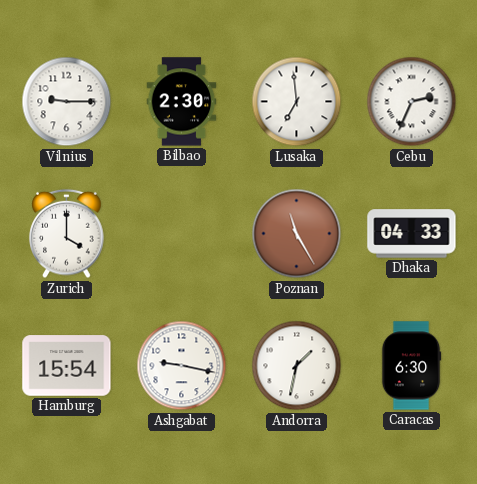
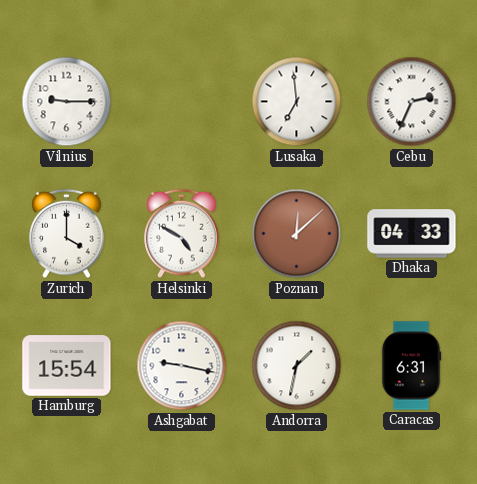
Bilbao: 2:30 -> none
Helsinki: none -> 4:50
Poznan: 11:25 -> 12:08
Caracas: 6:30 -> 6:31
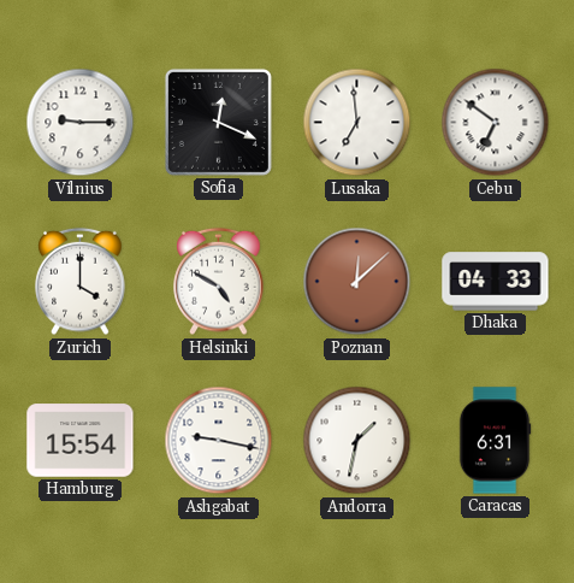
Sofia: none -> 12:19
Cebu: 2:34 -> 6:51
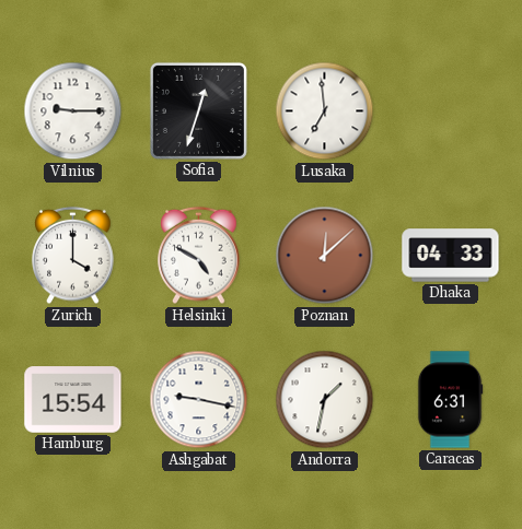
Sofia: 12:19 -> 12:33
Cebu: 6:51 -> none
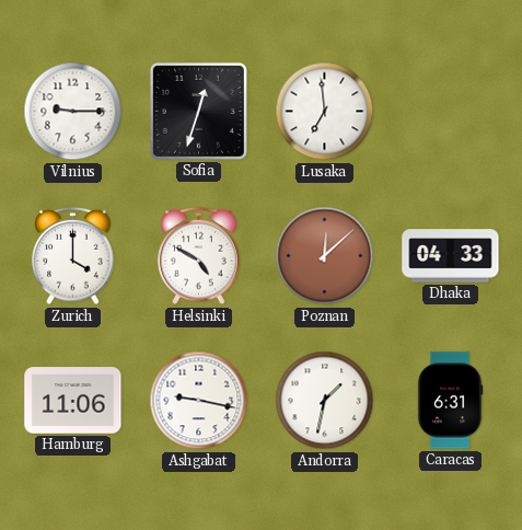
Hamburg: 15:54 -> 11:06
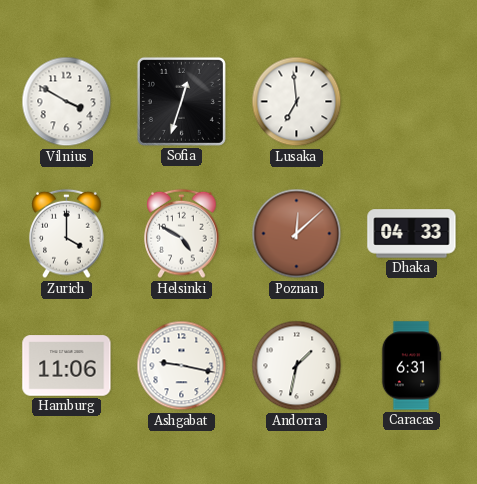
Vilnius: 9:15 -> 3:50
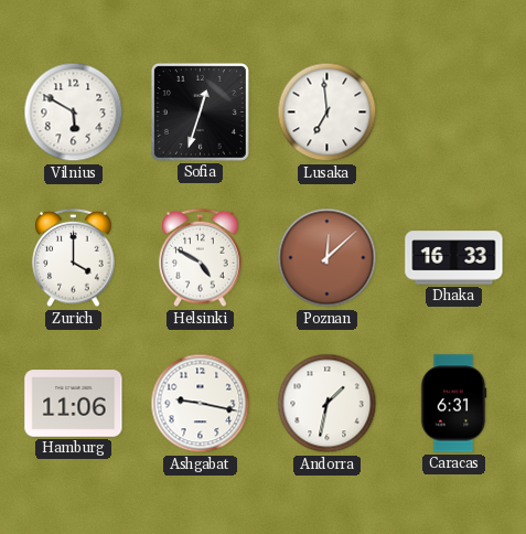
Vilnius: 3:50 -> 5:50
Dhaka: 04:33 -> 16:33
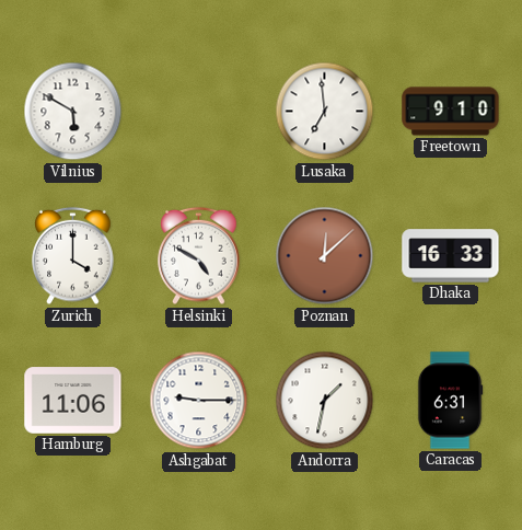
Sofia: 12:33 -> none
Freetown: none -> 9:10
Ashgabat: 9:17 -> 9:15
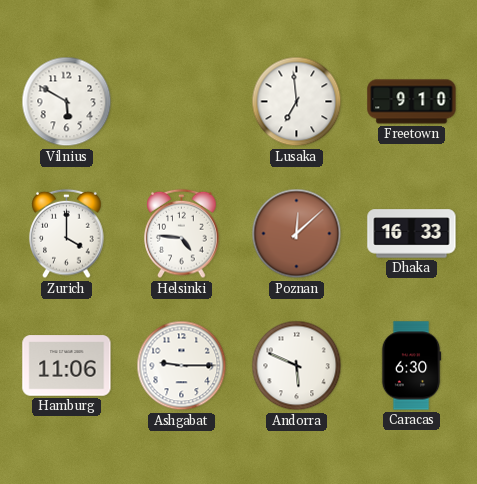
Helsinki: 4:50 -> 4:46
Andorra: 1:32 -> 5:49
Caracas: 6:31 -> 6:30
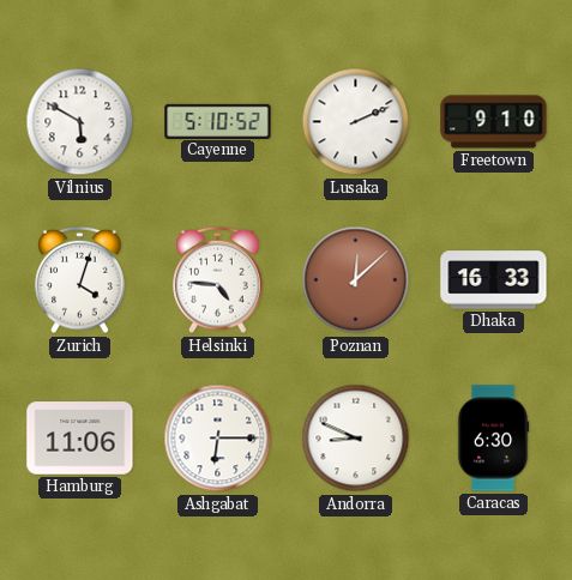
Cayenne: none -> 5:10
Lusaka: 6:59 -> 2:11
Zurich: 4:00 -> 4:03
Ashgabat: 9:15 -> 6:15
Andorra: 5:49 -> 8:49
